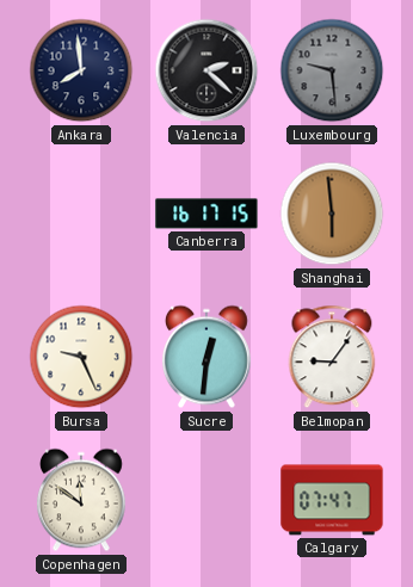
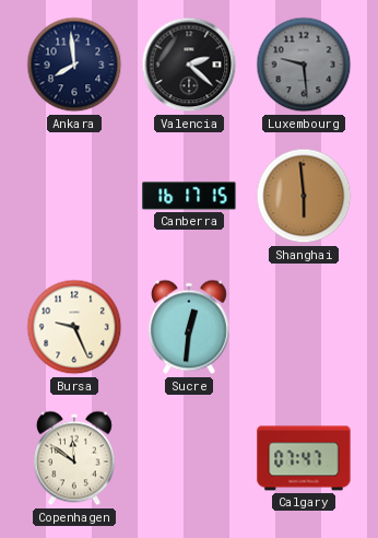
Belmopan: 9:06 -> none
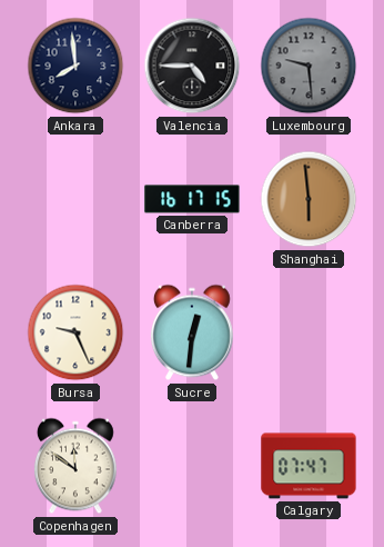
Valencia: 2:22 -> 4:45
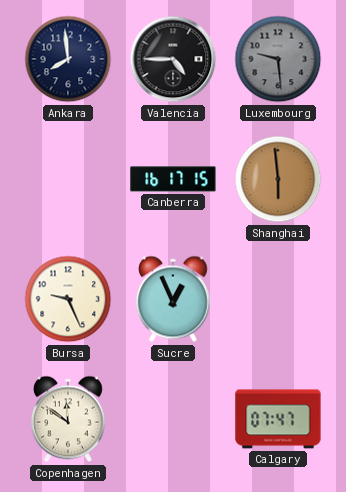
Sucre: 12:31 -> 12:56
